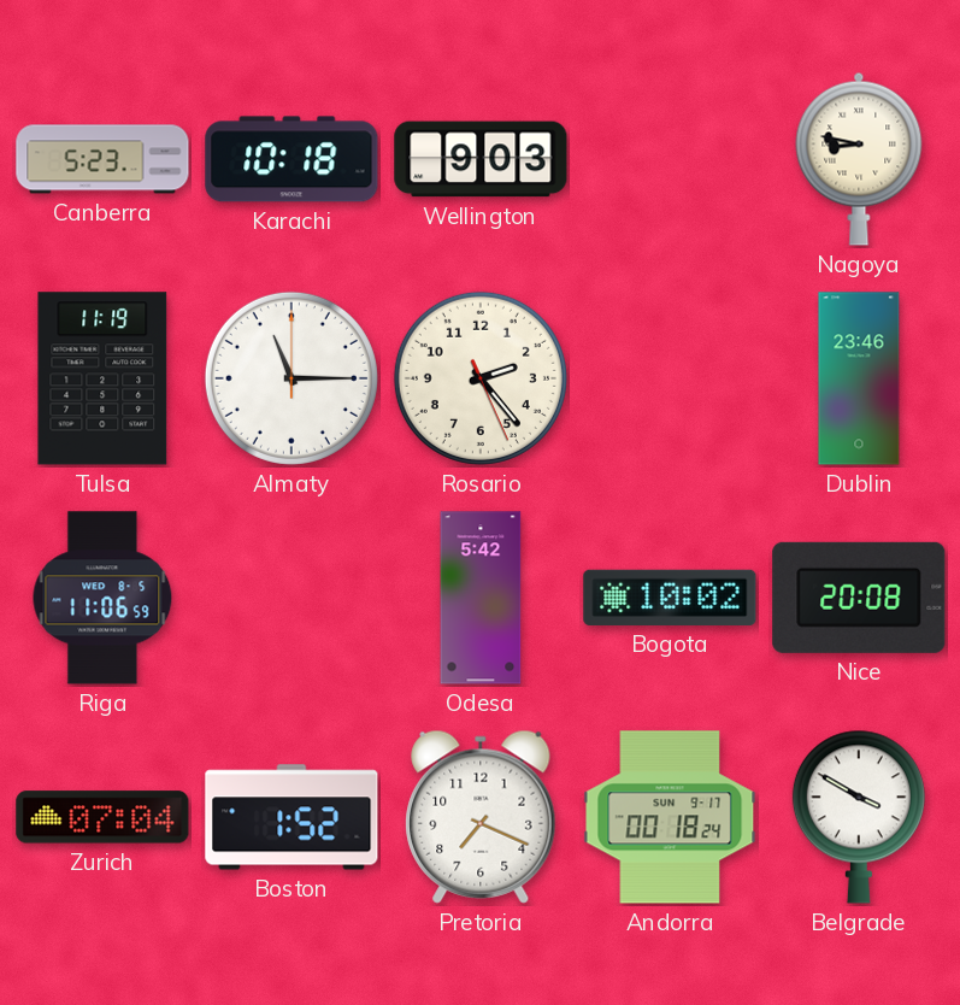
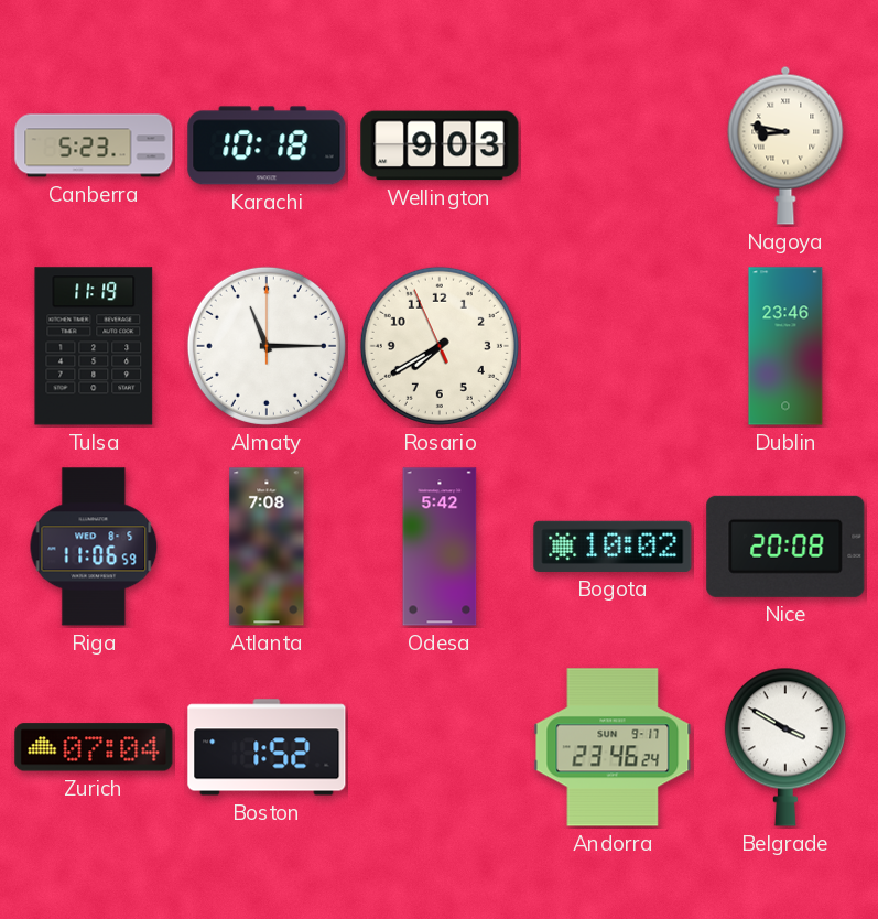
Rosario: 2:23 -> 7:39
Atlanta: none -> 7:08
Pretoria: 7:19 -> none
Andorra: 00:18 -> 23:46
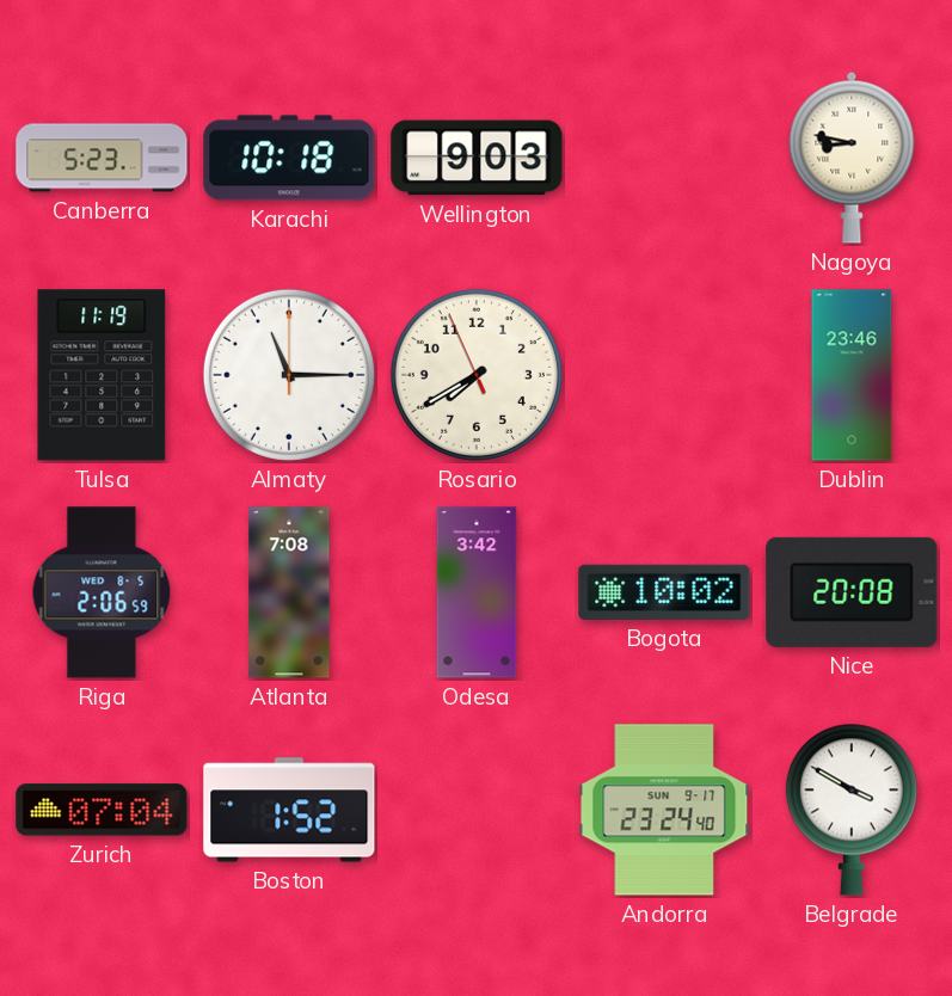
Riga: 11:06 -> 2:06
Odesa: 5:42 -> 3:42
Andorra: 23:46 -> 23:24
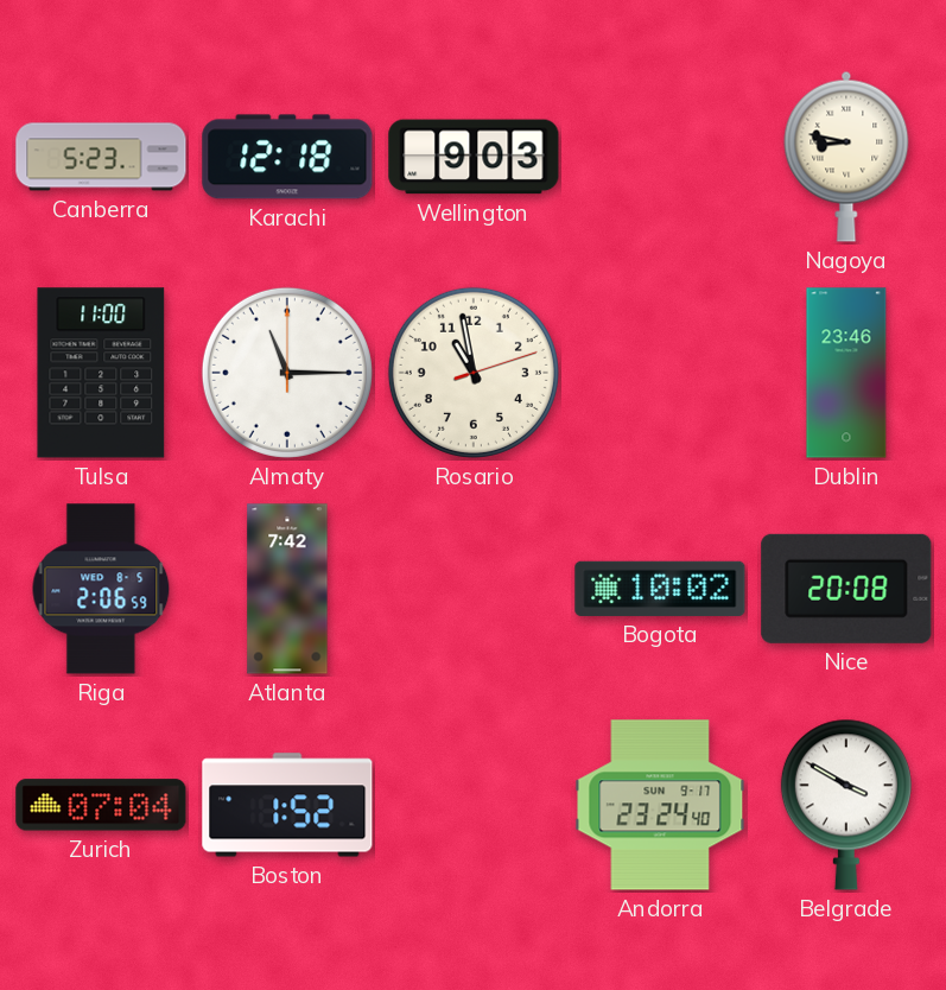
Karachi: 10:18 -> 12:18
Tulsa: 11:19 -> 11:00
Rosario: 7:39 -> 10:58
Atlanta: 7:08 -> 7:42
Odesa: 3:42 -> none
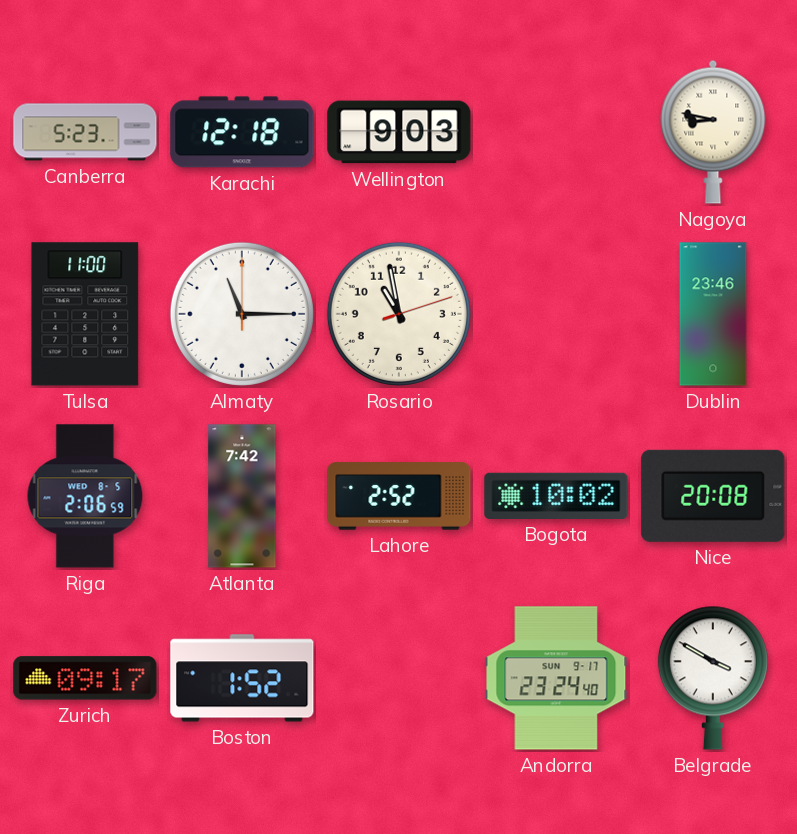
Lahore: none -> 2:52
Zurich: 07:04 -> 09:17
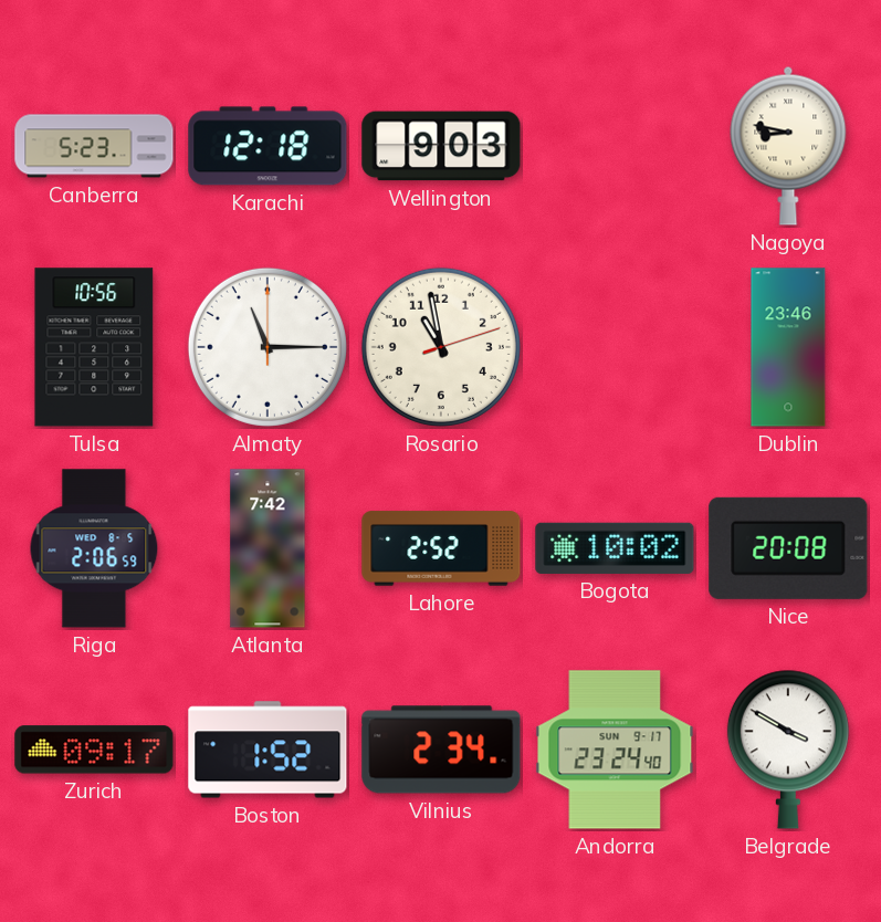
Tulsa: 11:00 -> 10:56
Vilnius: none -> 2:34
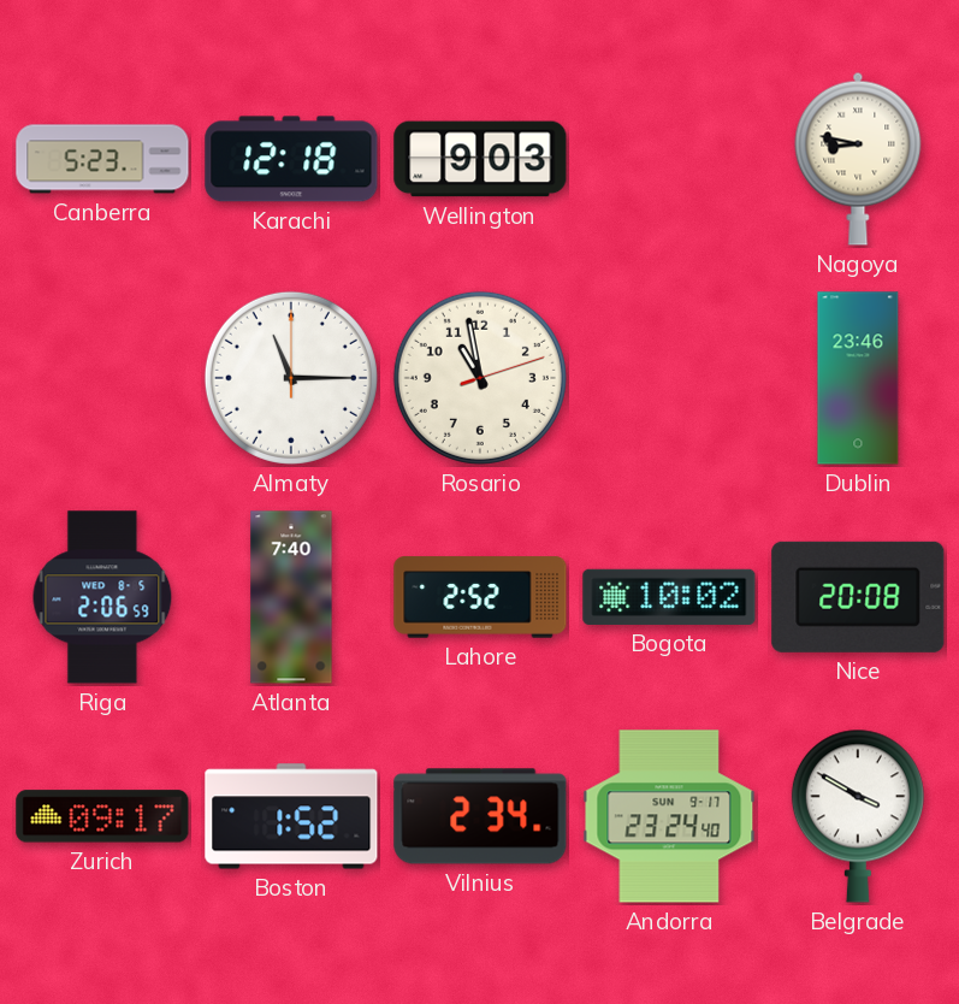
Tulsa: 10:56 -> none
Atlanta: 7:42 -> 7:40
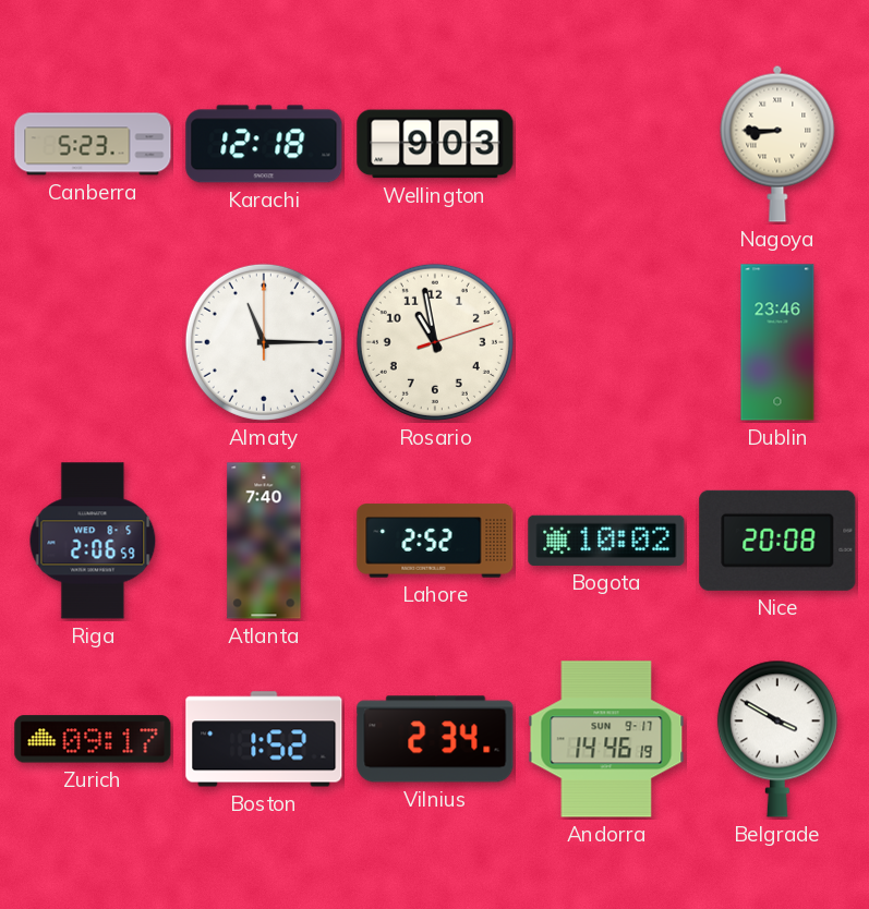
Nagoya: 8:47 -> 8:45
Andorra: 23:24 -> 14:46
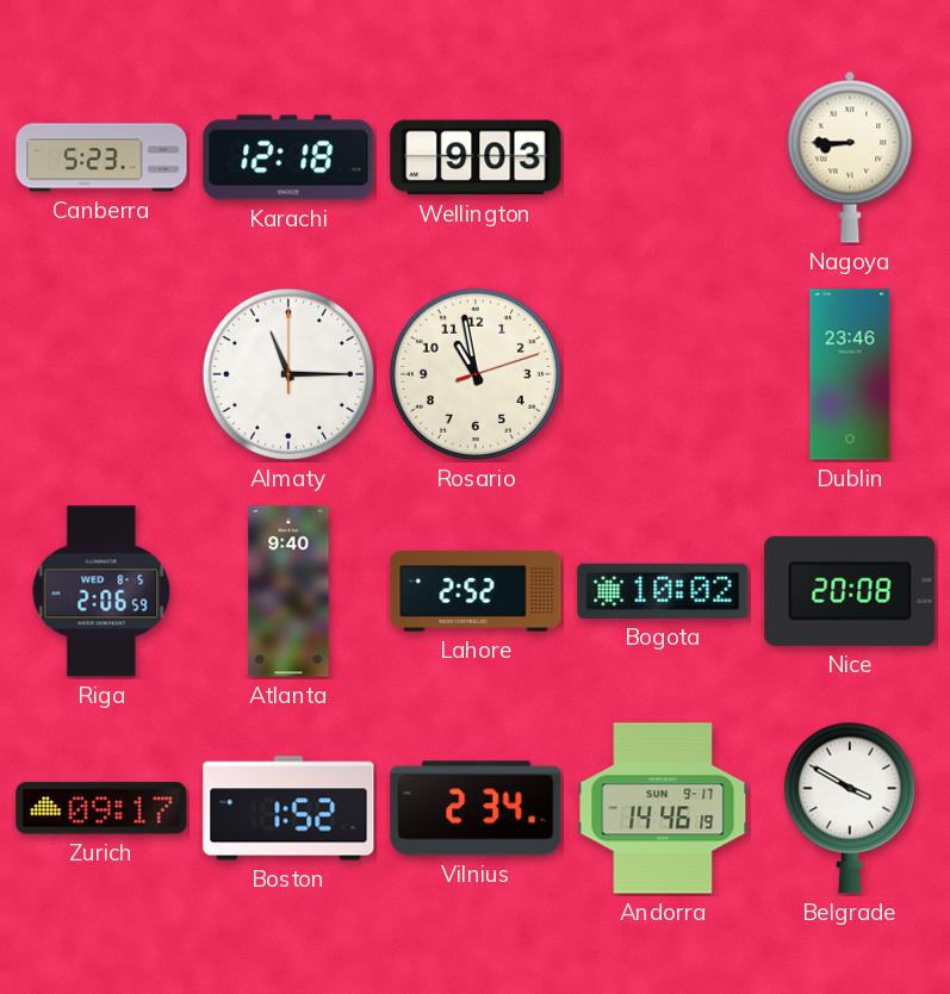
Atlanta: 7:40 -> 9:40
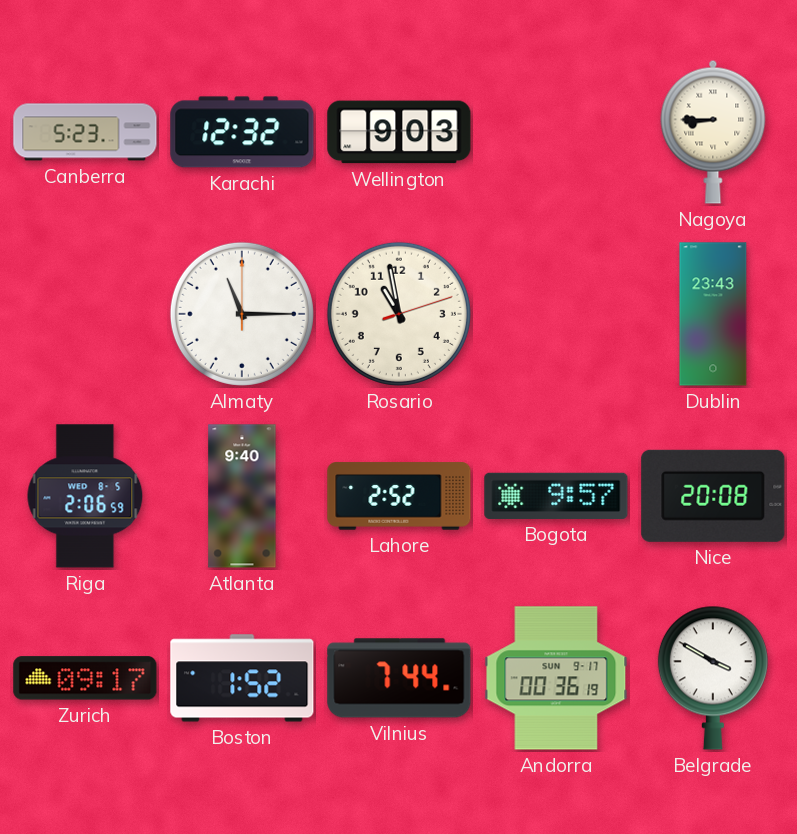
Karachi: 12:18 -> 12:32
Dublin: 23:46 -> 23:43
Bogota: 10:02 -> 9:57
Vilnius: 2:34 -> 7:44
Andorra: 14:46 -> 00:36
